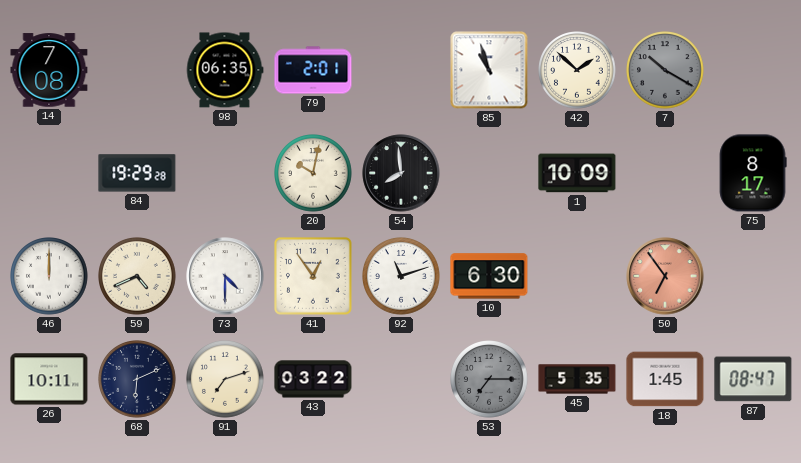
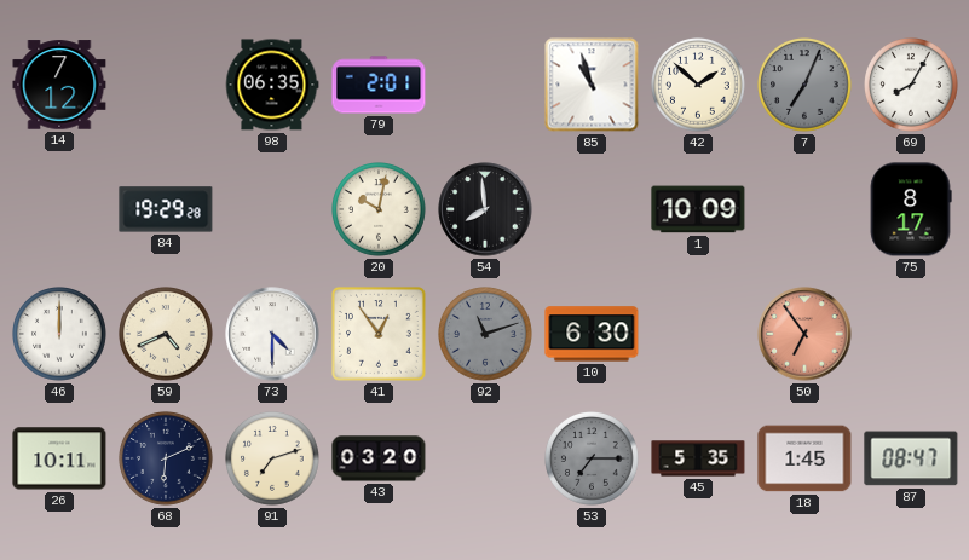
14: 7:08 -> 7:12
7: 10:20 -> 7:04
69: none -> 8:05
92 dial: white -> grey
43: 03:22 -> 03:20
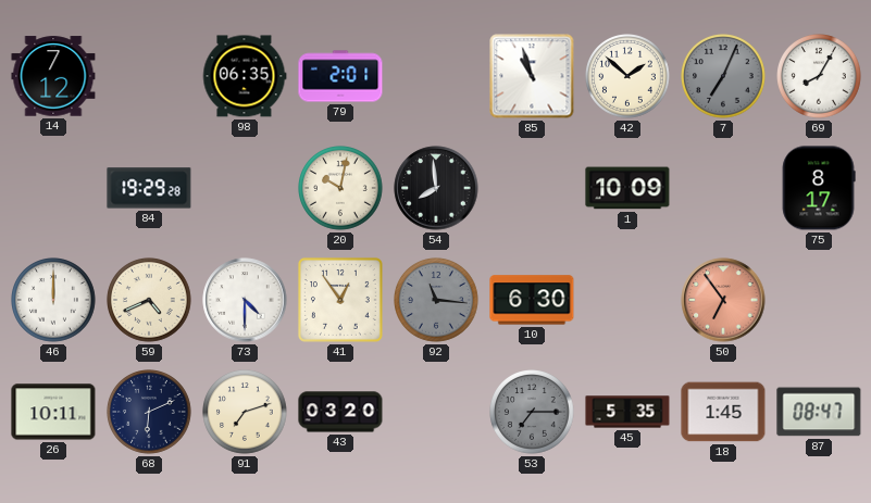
92: 11:12 -> 11:16
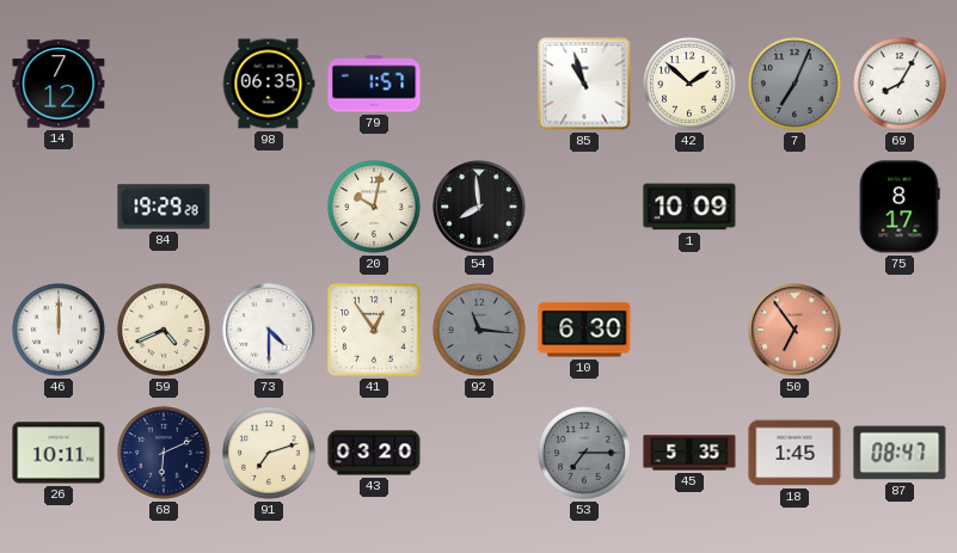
79: 2:01 -> 1:57
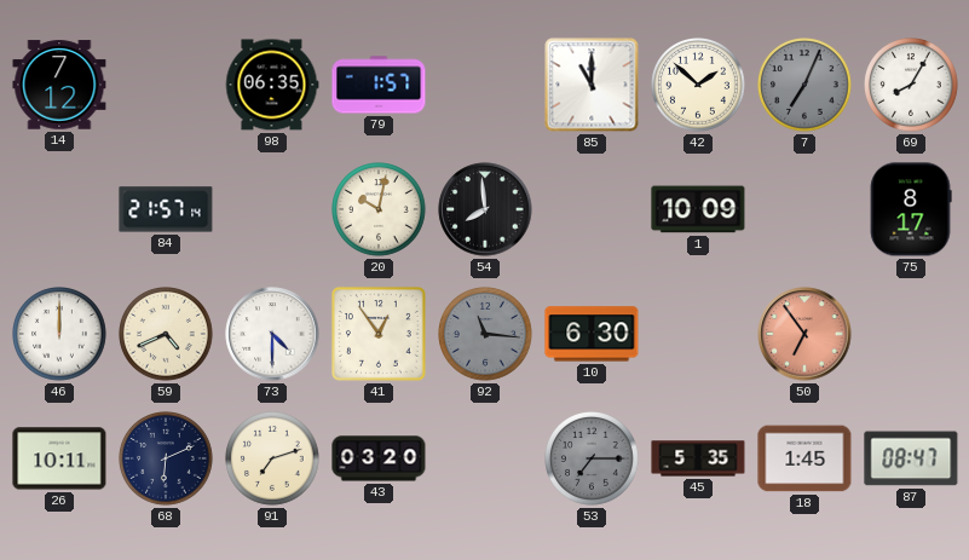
85: 10:57 -> 11:00
84: 19:29 -> 21:57
